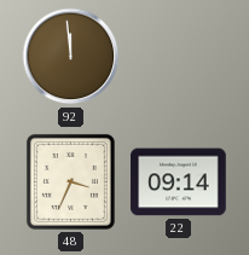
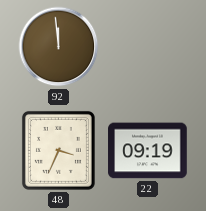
22: 09:14 -> 09:19
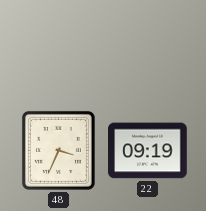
92: 11:59 -> none
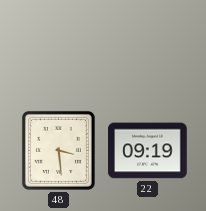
48: 3:34 -> 3:29
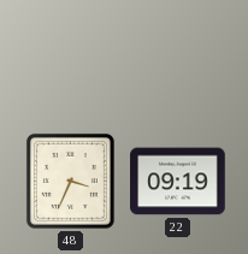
48: 3:29 -> 3:34
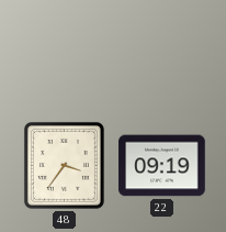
48: 3:34 -> 3:36
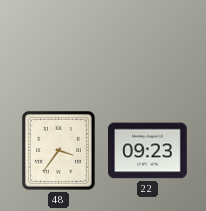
22: 09:19 -> 09:23
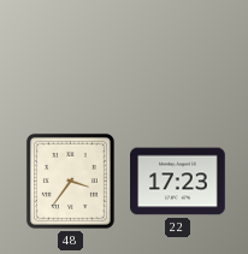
22: 09:23 -> 17:23
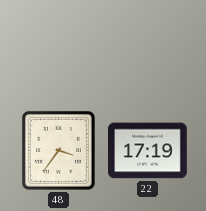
22: 17:23 -> 17:19
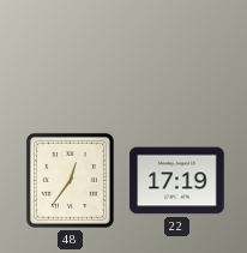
48: 3:36 -> 12:36
